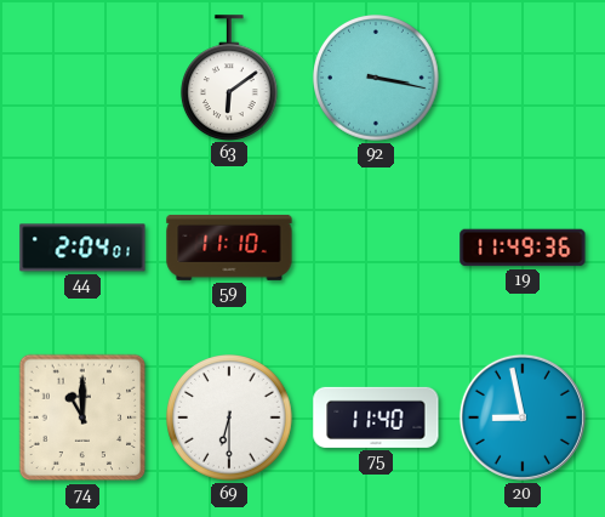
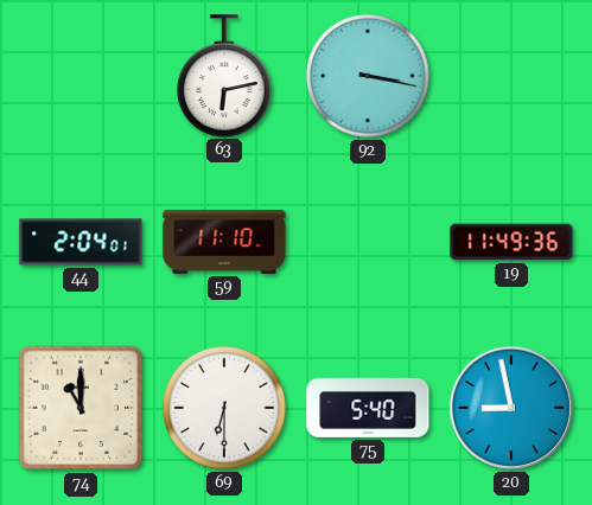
63: 6:09 -> 6:13
75: 11:40 -> 5:40
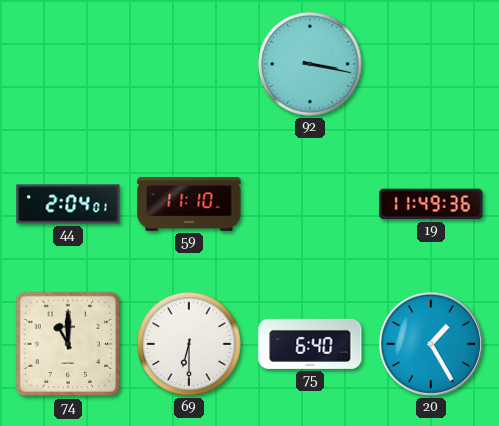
63: 6:13 -> none
75: 5:40 -> 6:40
20: 8:58 -> 1:25
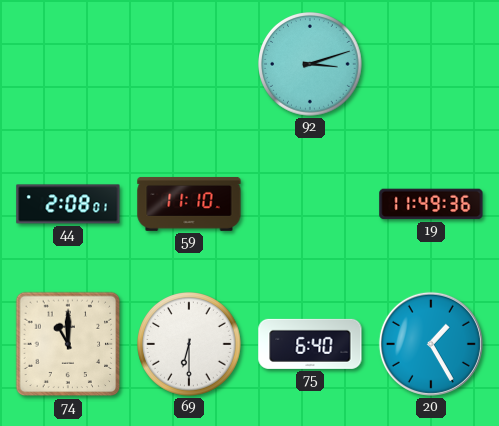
92: 3:17 -> 3:12
44: 2:04 -> 2:08
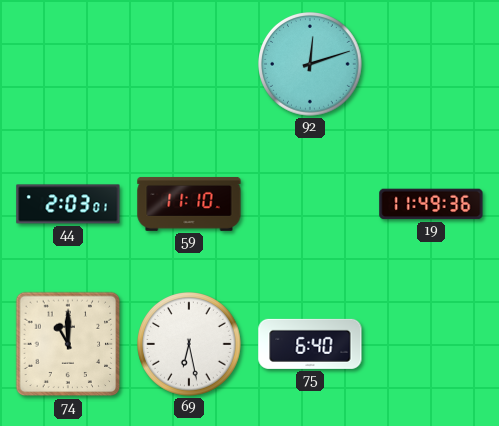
92: 3:12 -> 12:12
44: 2:08 -> 2:03
69: 6:30 -> 6:28
20: 1:25 -> none
